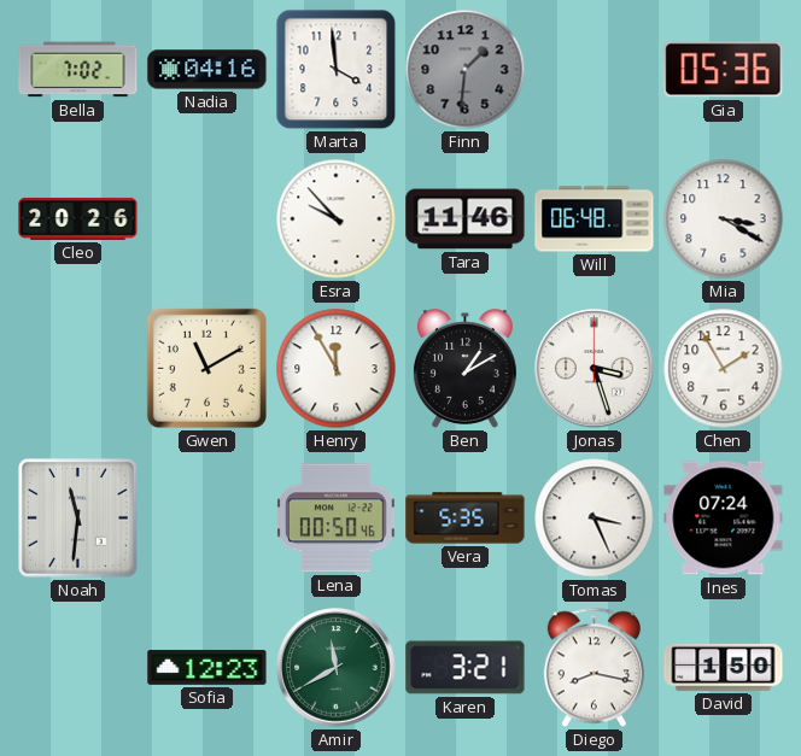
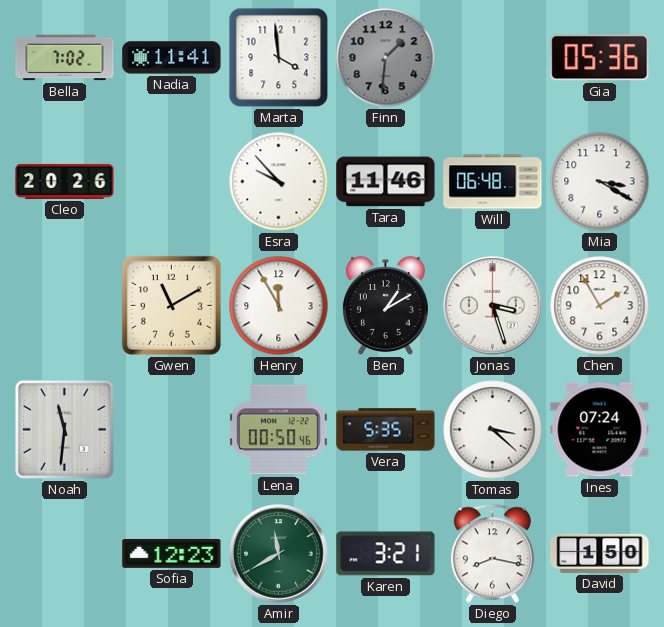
Nadia: 04:16 -> 11:41
Tomas: 3:26 -> 3:22
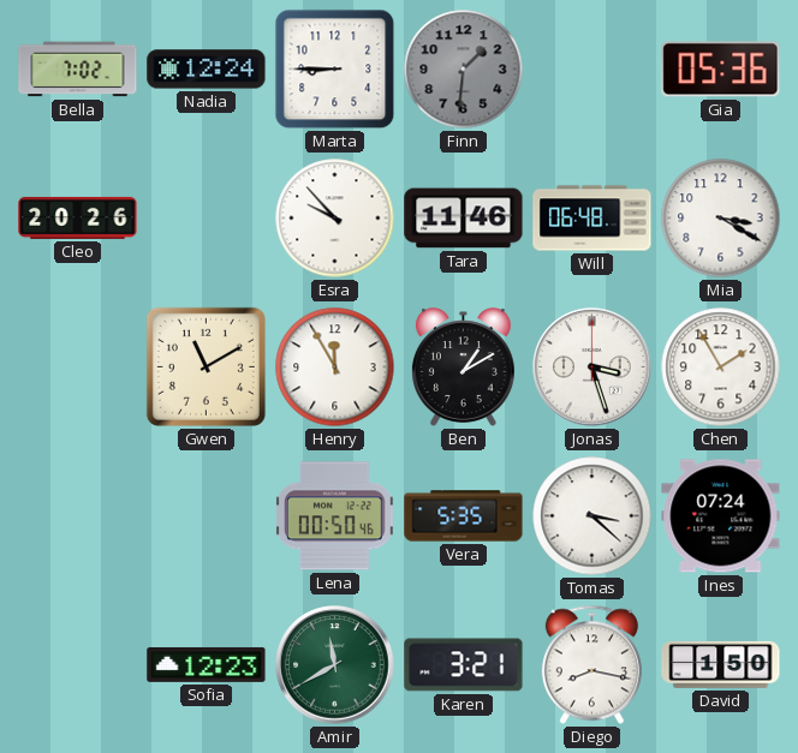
Nadia: 11:41 -> 12:24
Marta: 3:59 -> 8:45
Noah: 11:31 -> none
